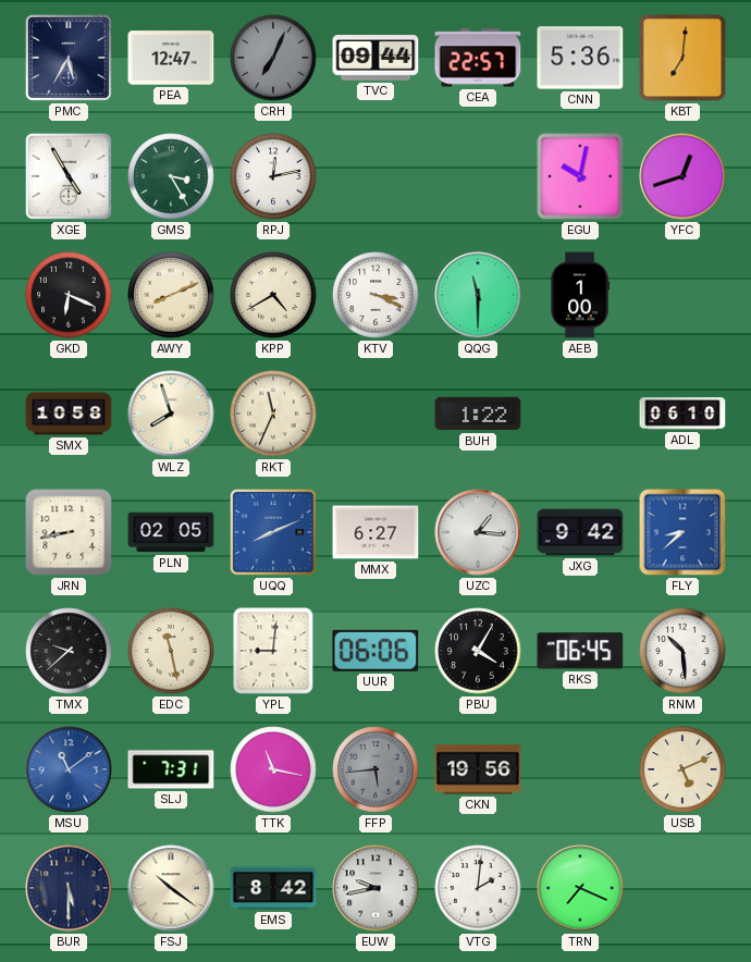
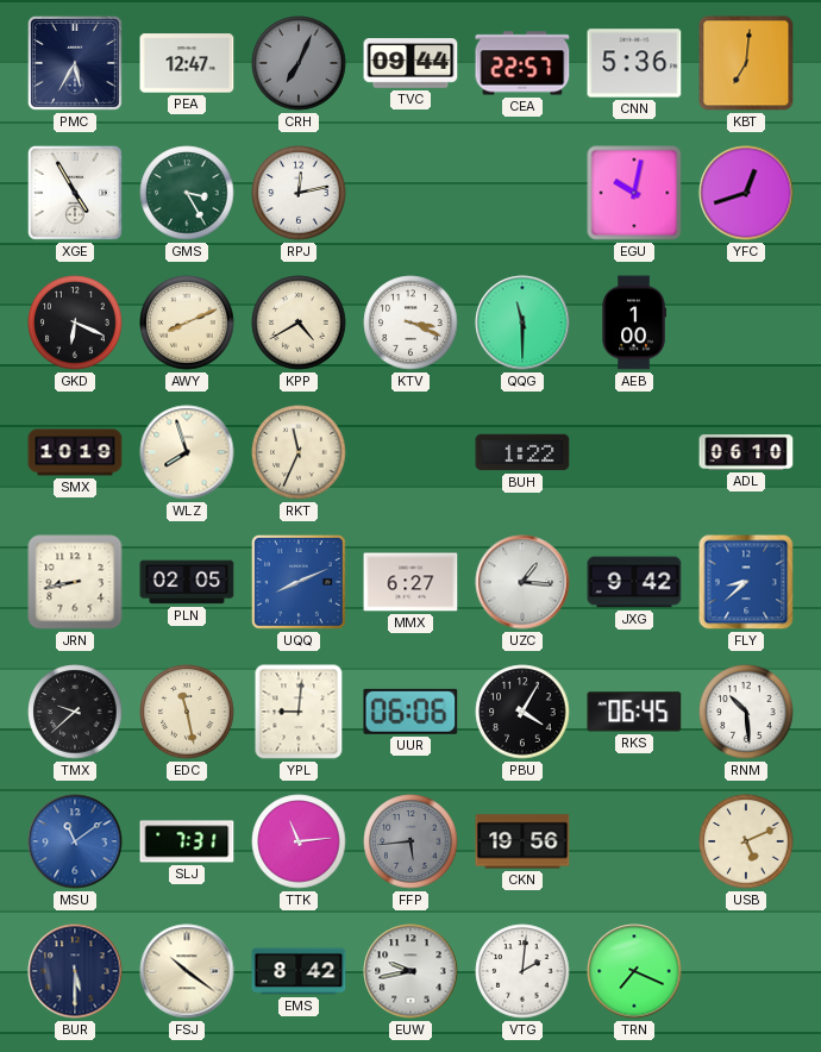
SMX: 10:58 -> 10:19
TTK: 11:17 -> 11:14
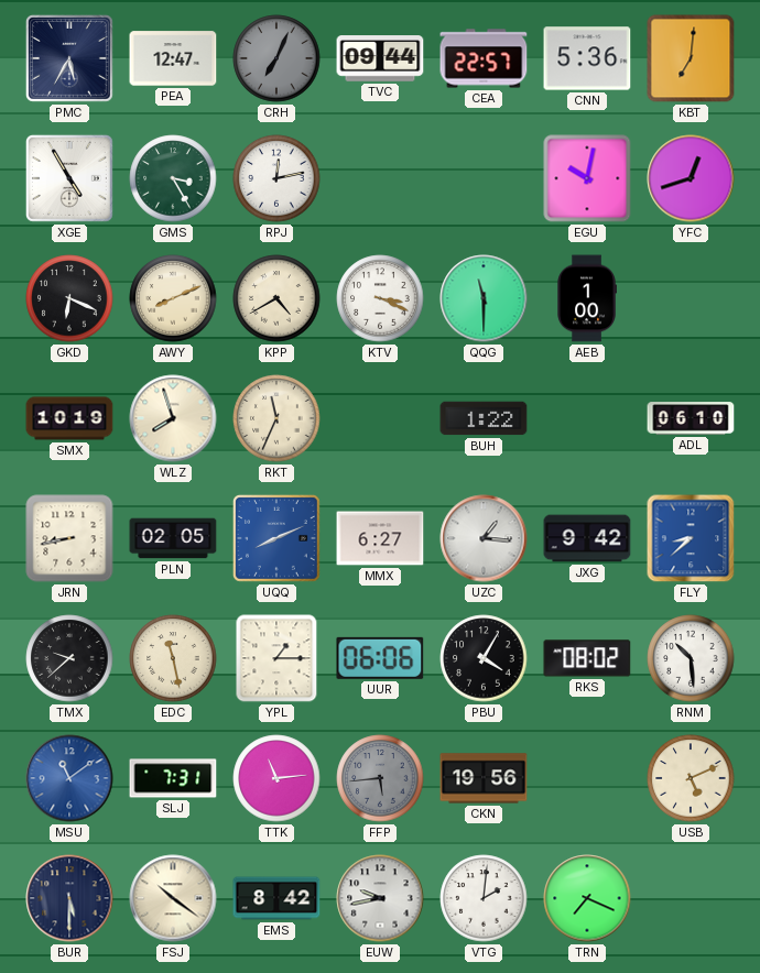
YPL: 9:01 -> 1:15
RKS: 06:45 -> 08:02
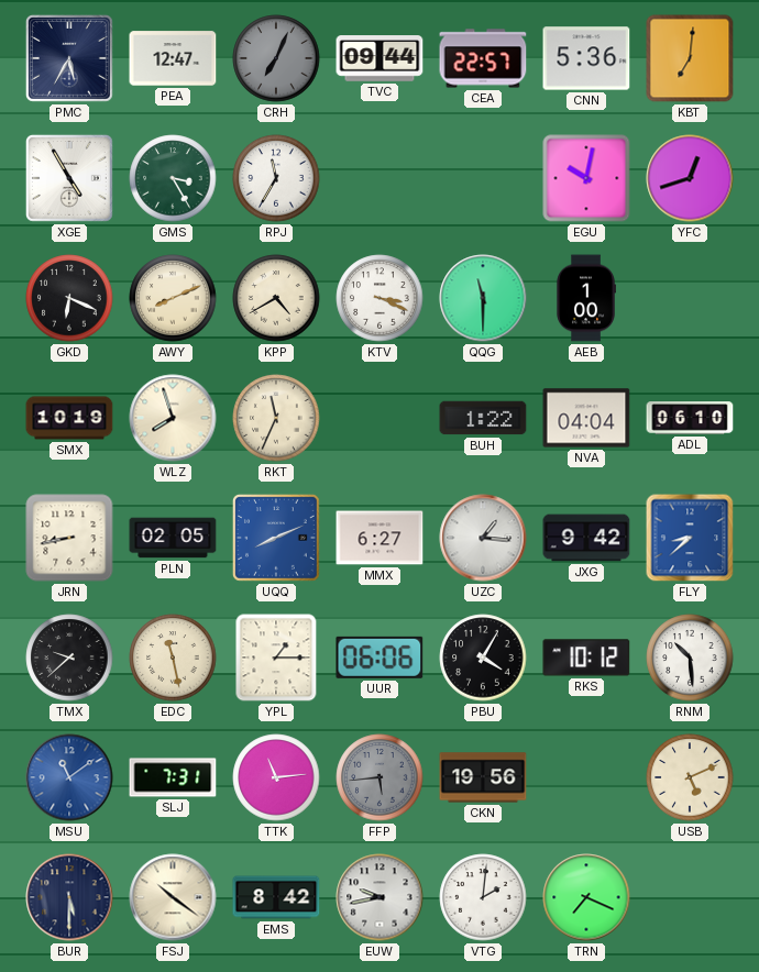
RPJ: 12:13 -> 11:35
NVA: none -> 04:04
RKS: 08:02 -> 10:12
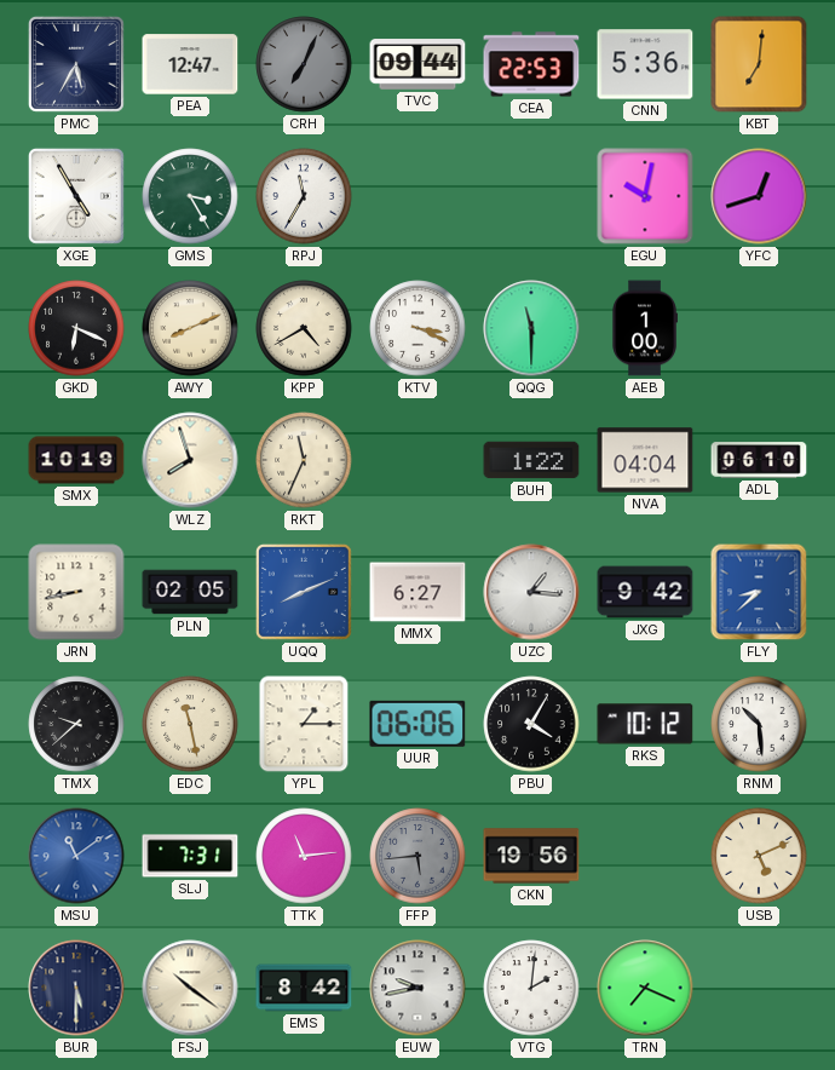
CEA: 22:57 -> 22:53
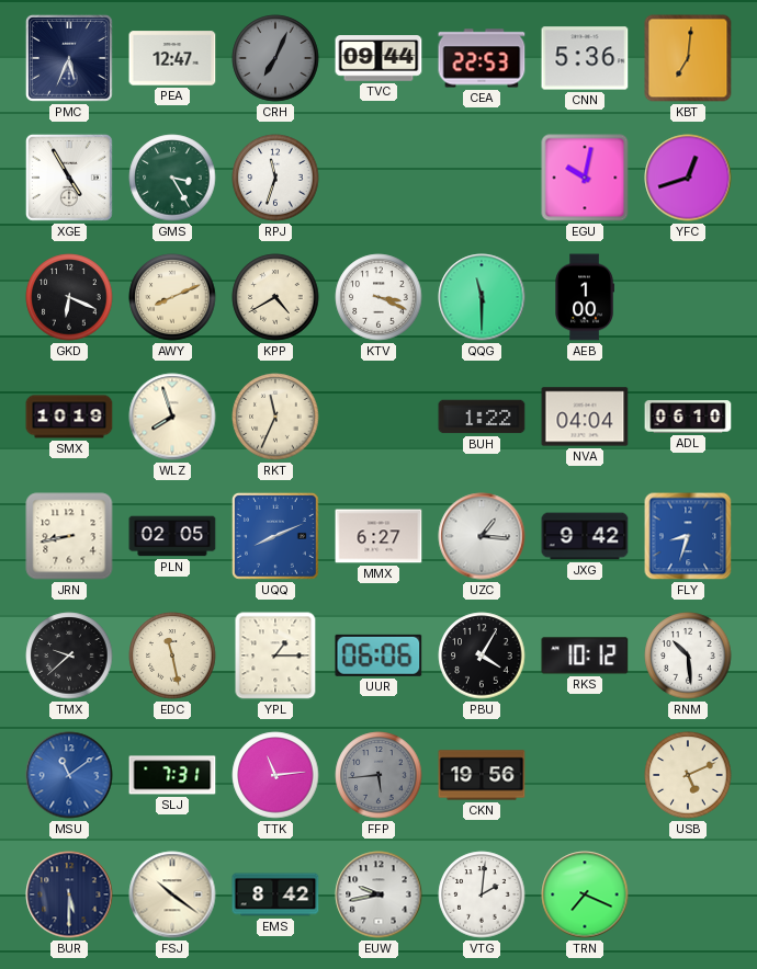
PMC: 5:35 -> 5:34
RPJ: 11:35 -> 11:33
FLY: 8:38 -> 8:33
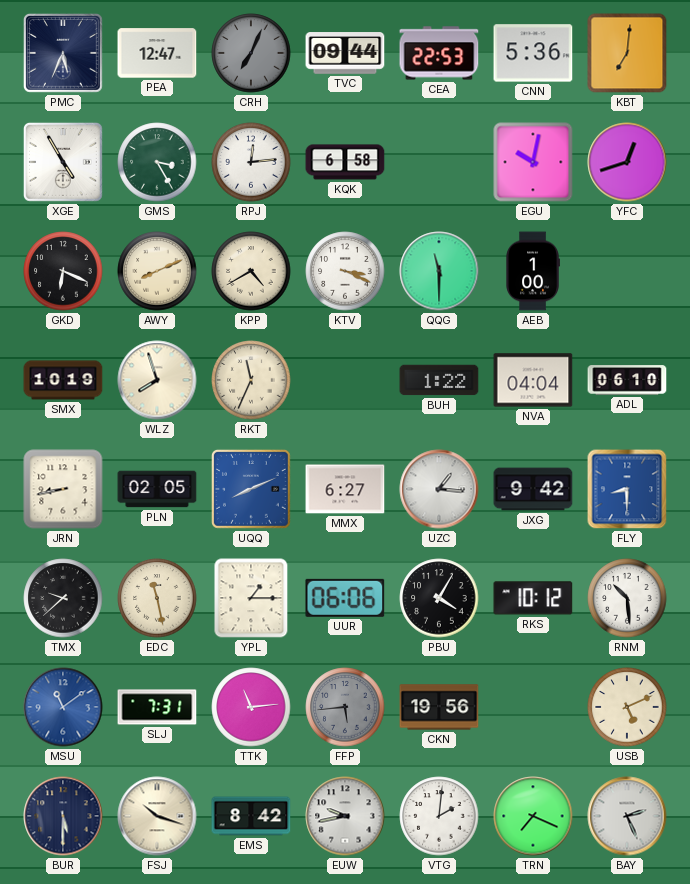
RPJ: 11:33 -> 12:14
KQK: none -> 6:58
FLY: 8:33 -> 8:30
FSJ: 10:21 -> 10:18
BAY: none -> 2:26
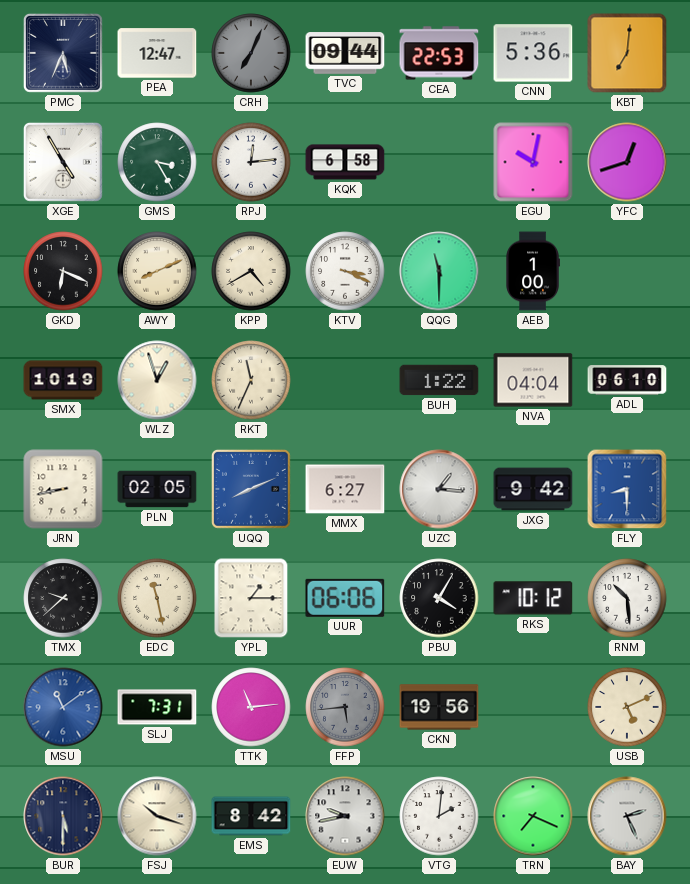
WLZ: 7:57 -> 12:57
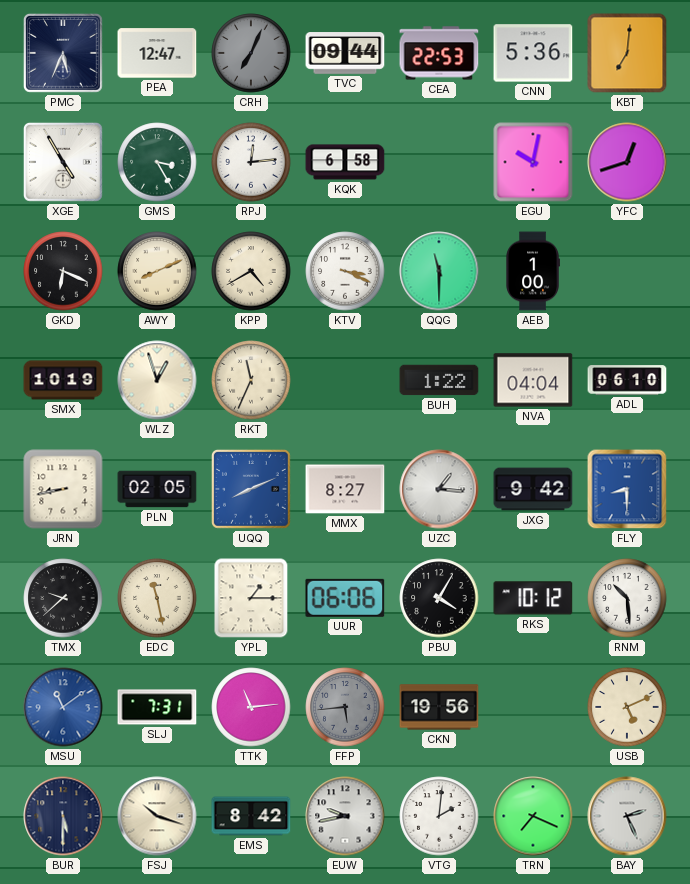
MMX: 6:27 -> 8:27
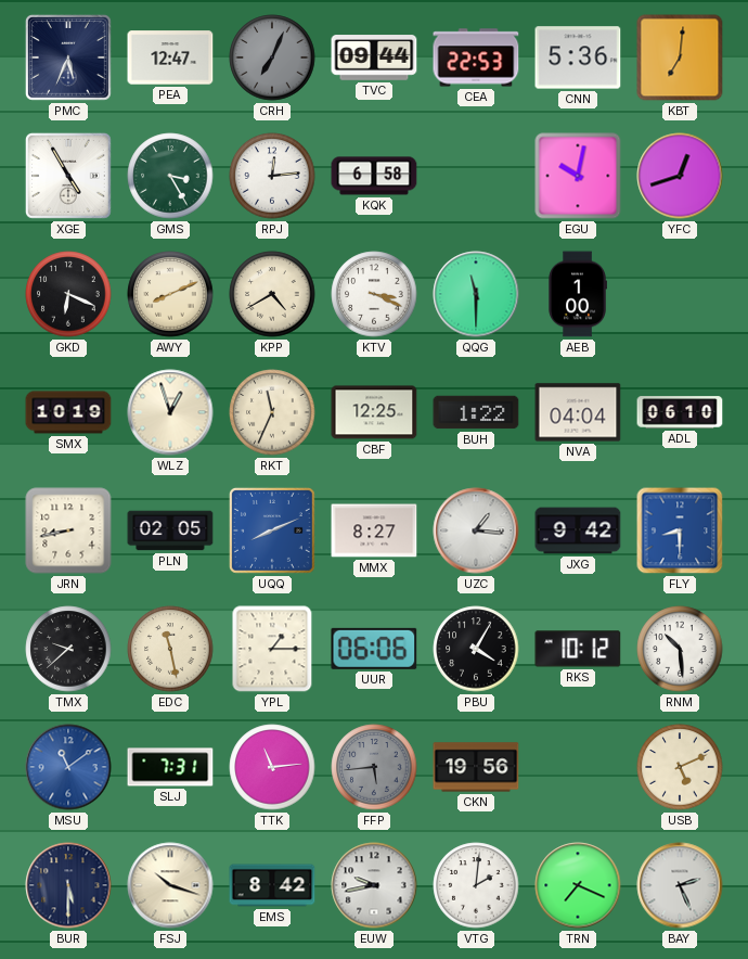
CBF: none -> 12:25
